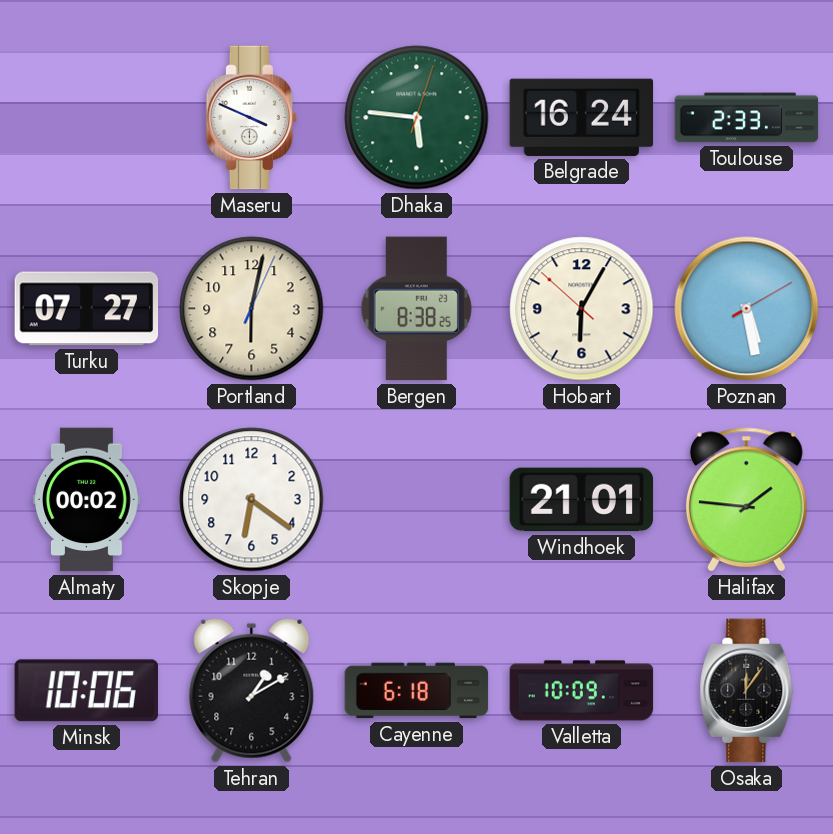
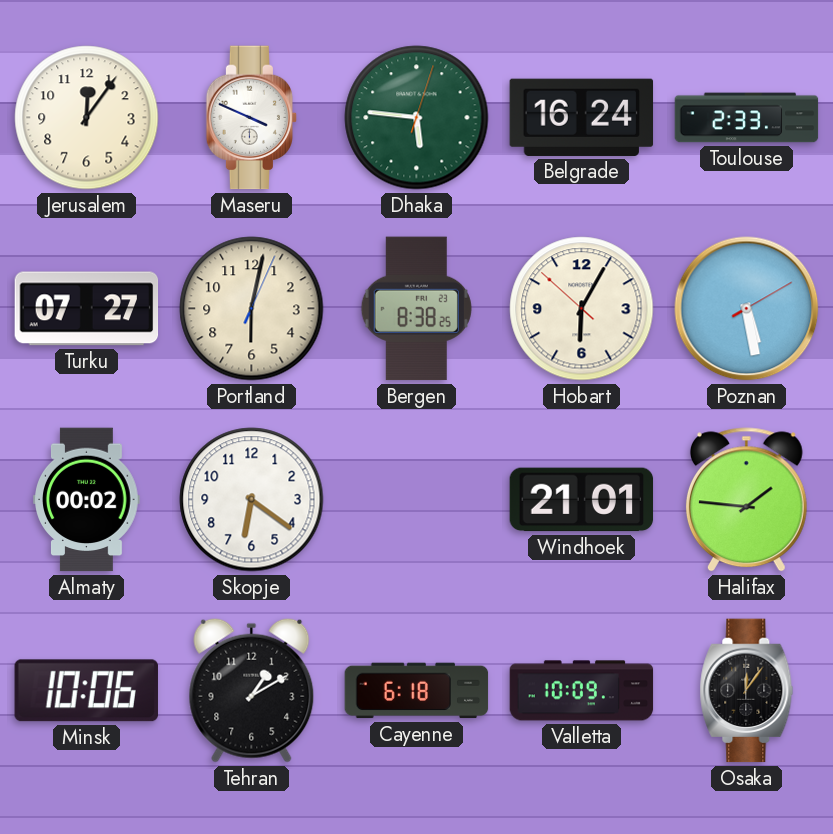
Jerusalem: none -> 12:06
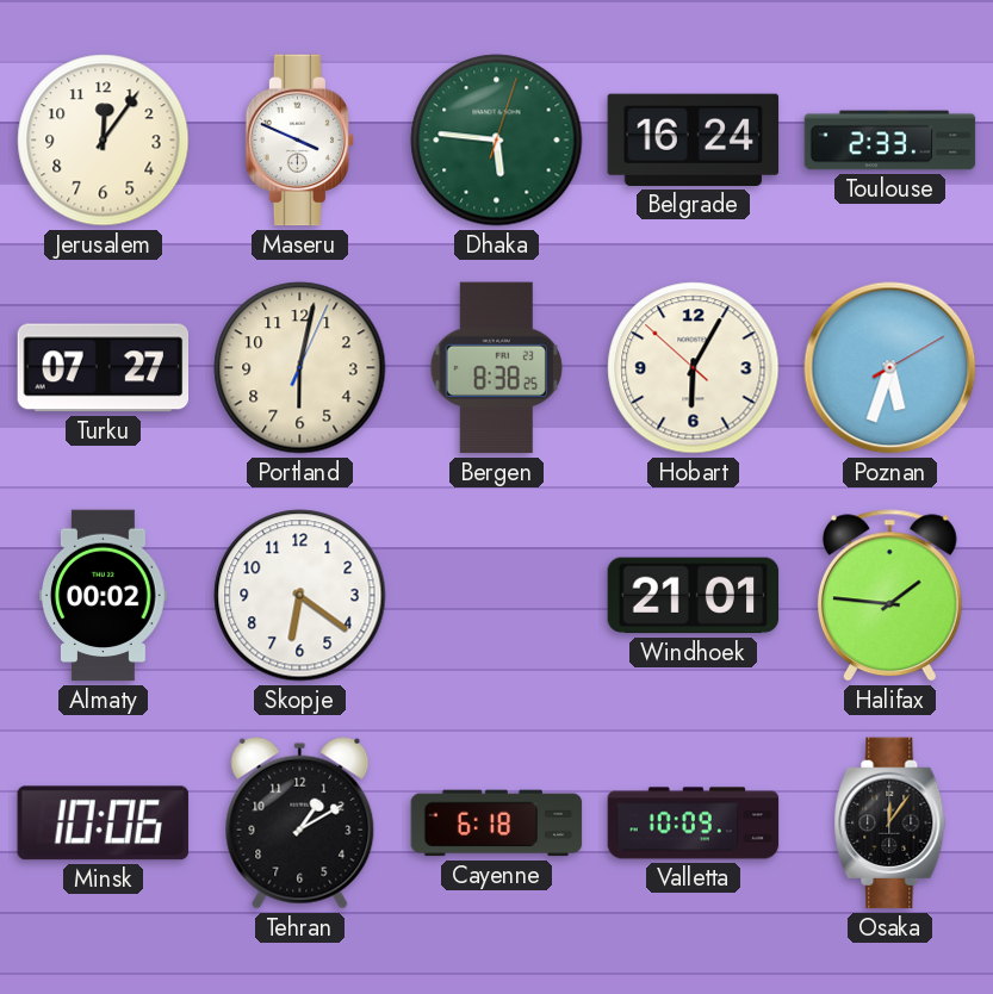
Poznan: 5:28 -> 5:33
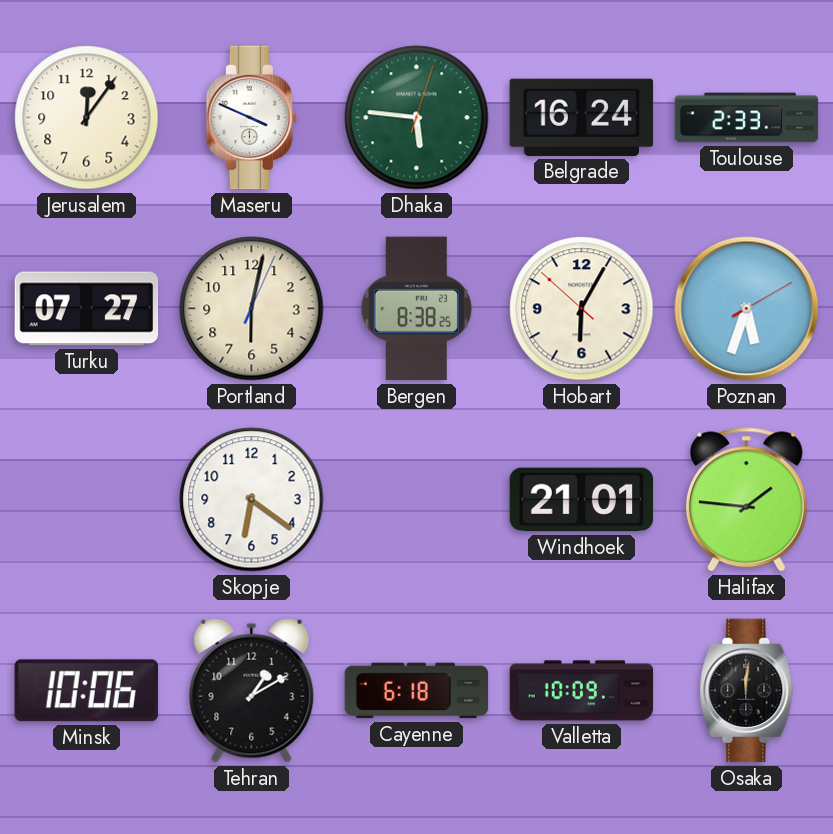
Almaty: 00:02 -> none
Osaka: 12:06 -> 12:01
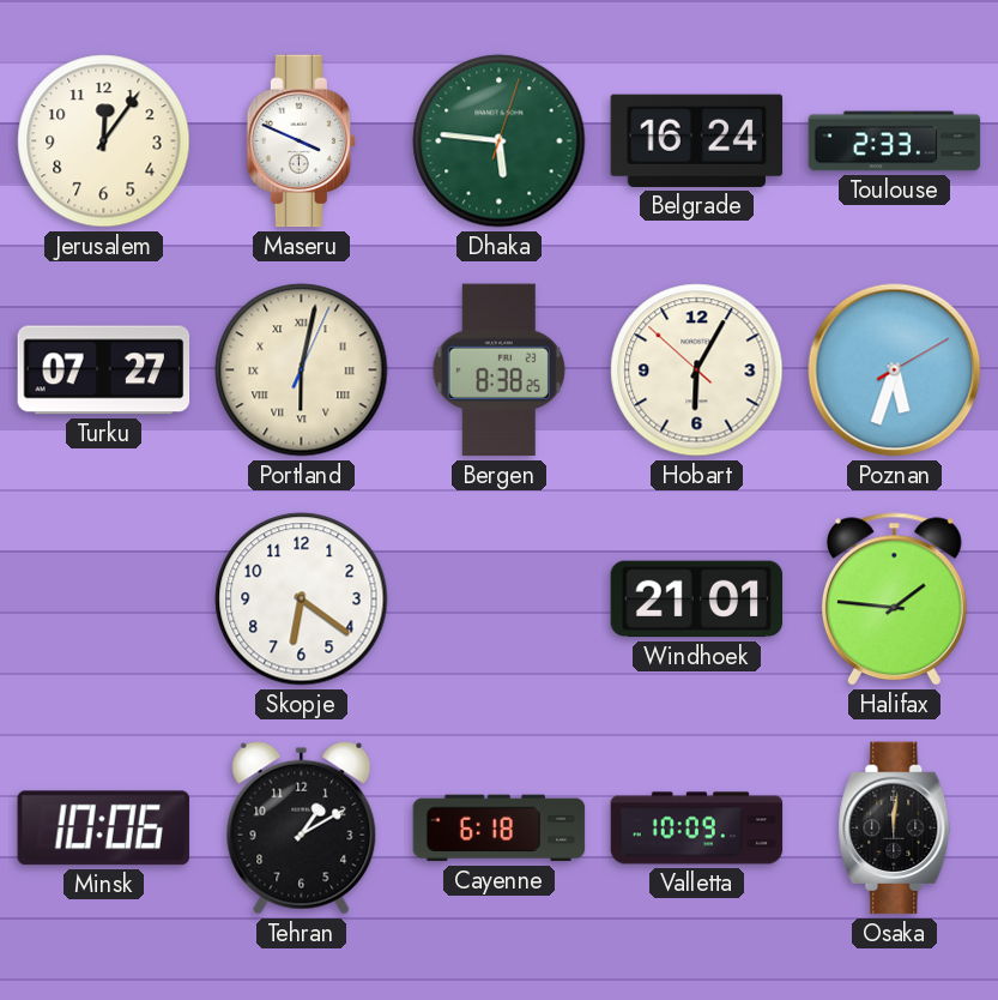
Portland numerals: Arabic -> Roman
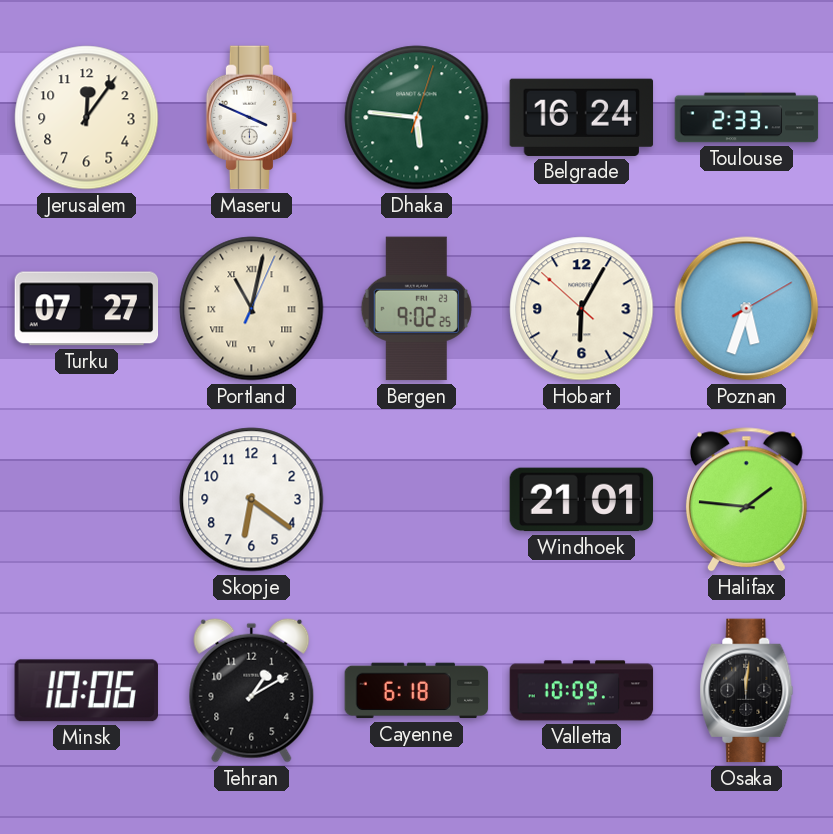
Portland: 6:02 -> 11:02
Bergen: 8:38 -> 9:02
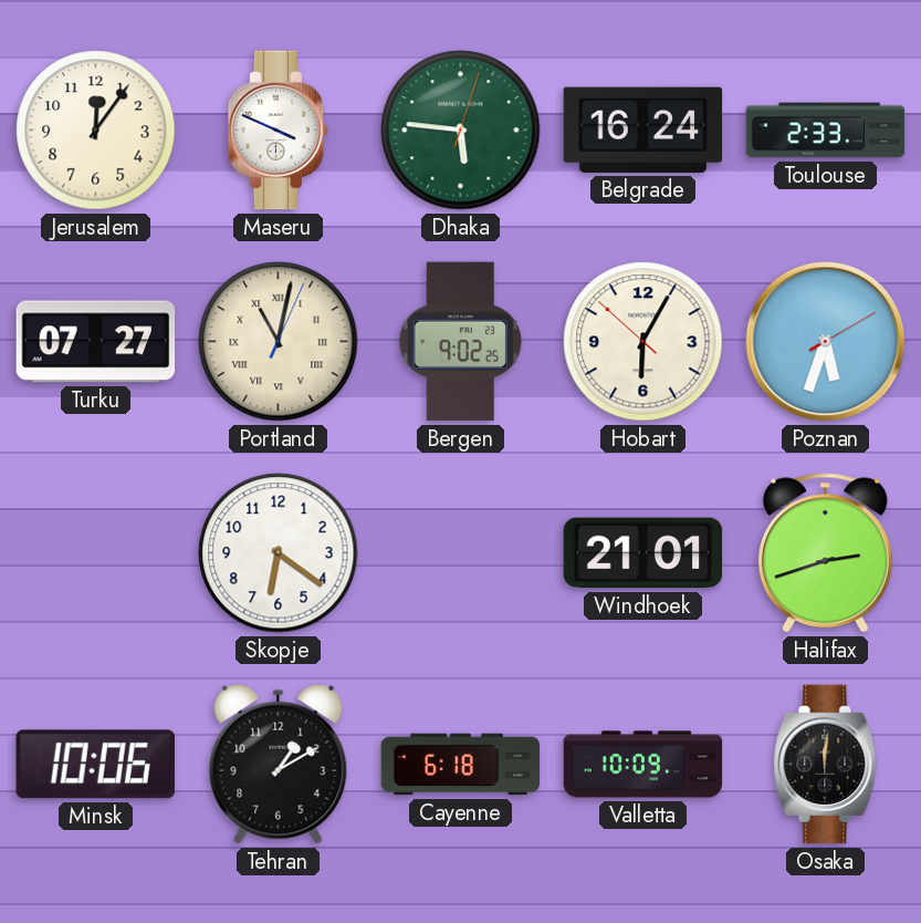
Halifax: 1:46 -> 2:42
